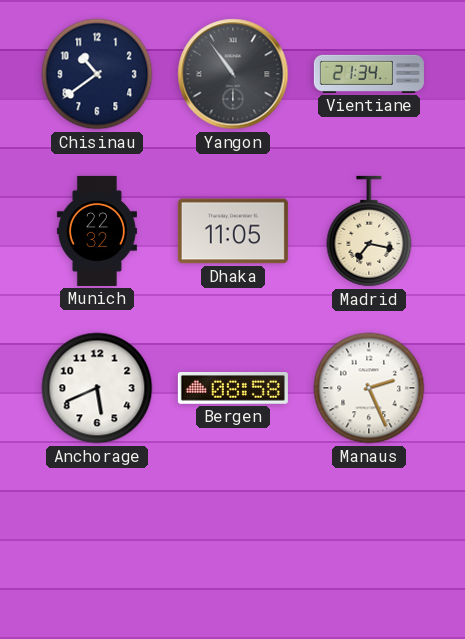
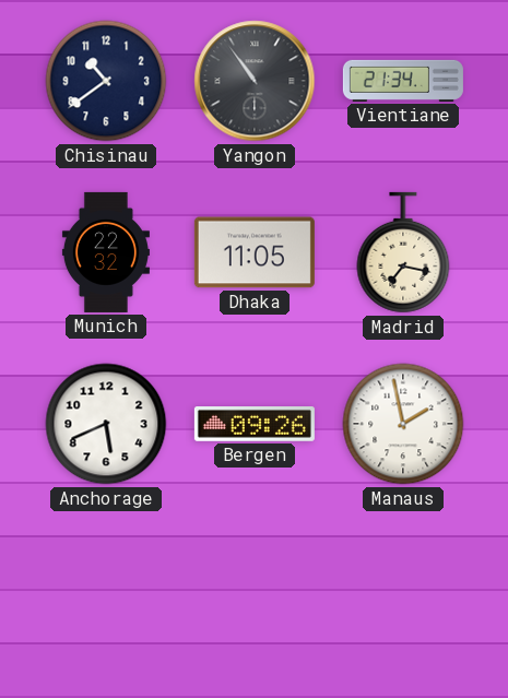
Bergen: 08:58 -> 09:26
Manaus: 2:26 -> 1:58
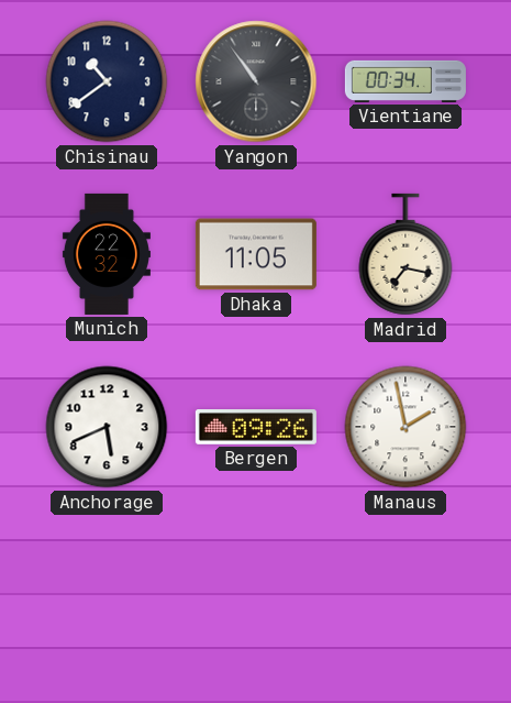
Vientiane: 21:34 -> 00:34
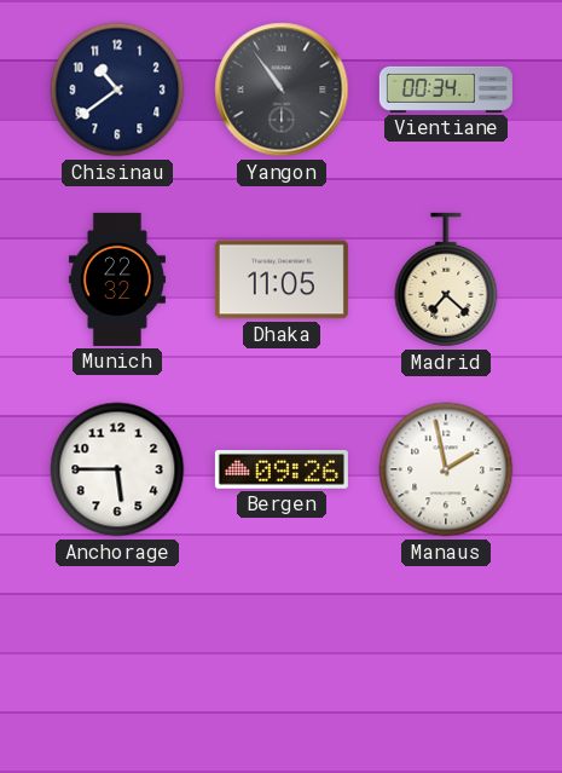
Madrid: 7:17 -> 7:22
Anchorage: 5:41 -> 5:45
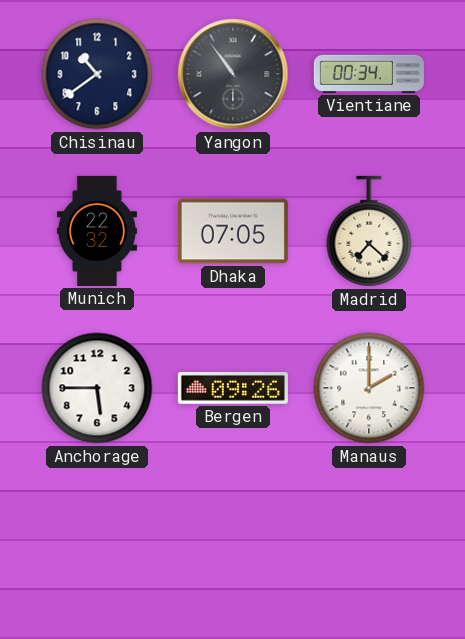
Dhaka: 11:05 -> 07:05
Manaus: 1:58 -> 2:00
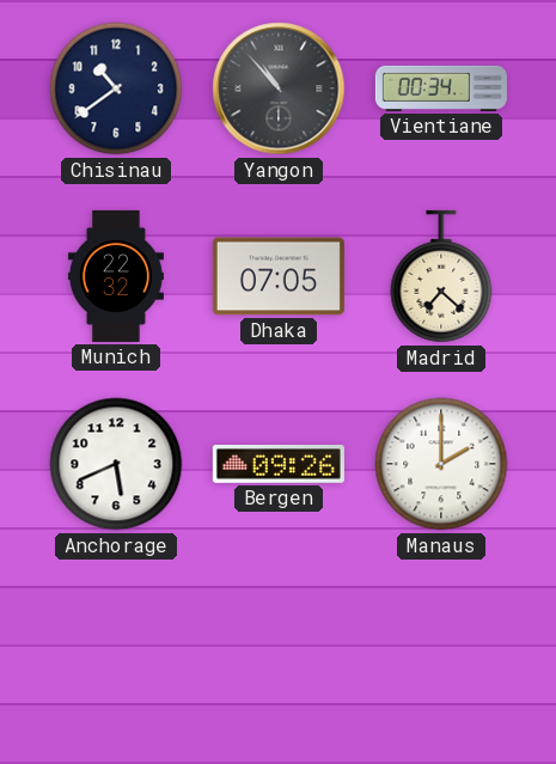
Yangon: 10:54 -> 10:53
Anchorage: 5:45 -> 5:41
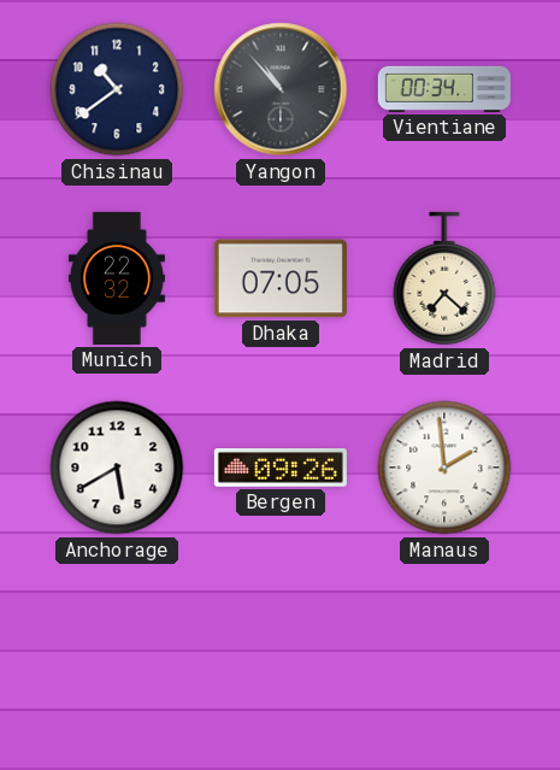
Anchorage: 5:41 -> 5:40
Manaus: 2:00 -> 1:59
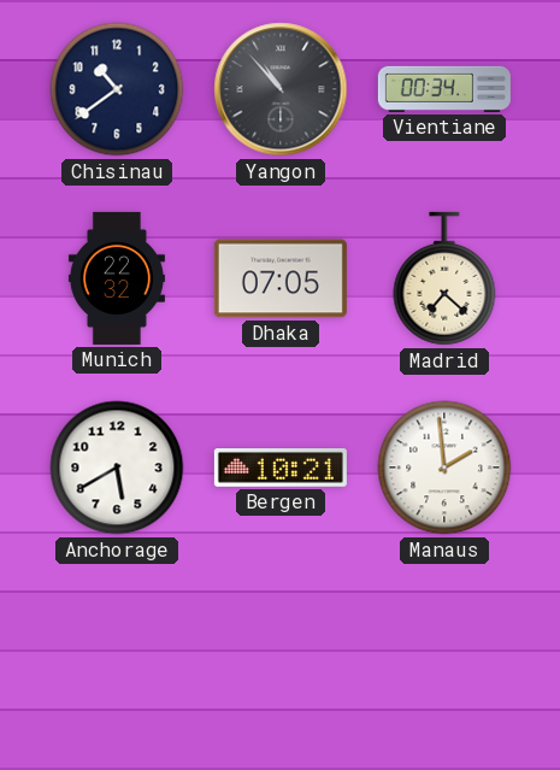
Bergen: 09:26 -> 10:21
